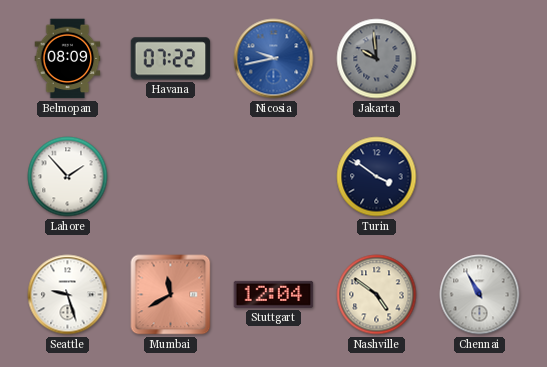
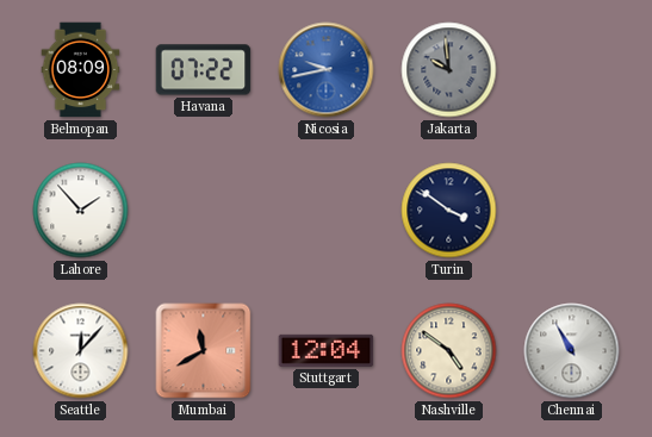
Seattle: 9:27 -> 12:07
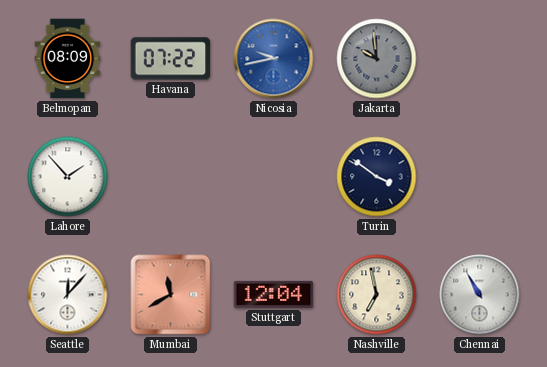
Nashville: 4:51 -> 6:58
